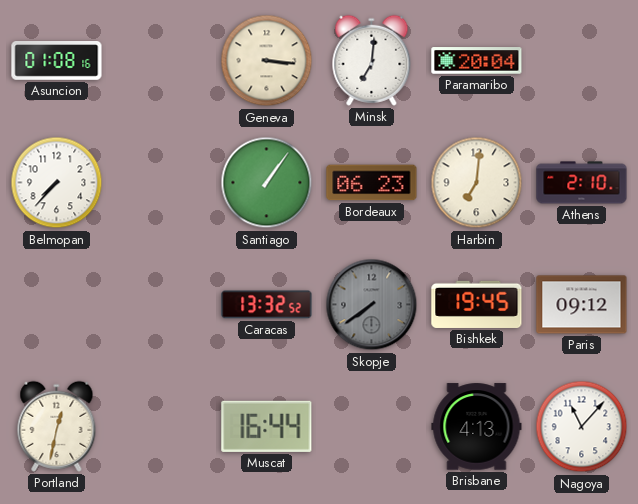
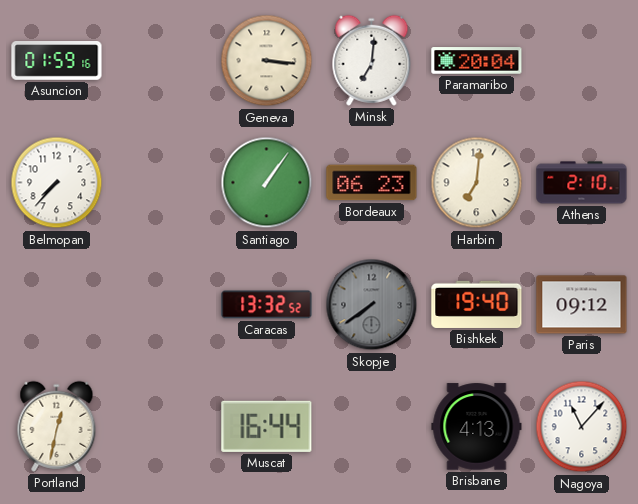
Asuncion: 01:08 -> 01:59
Bishkek: 19:45 -> 19:40
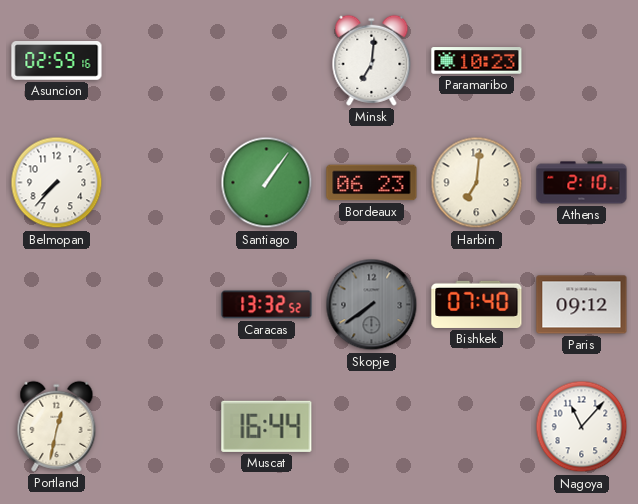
Asuncion: 01:59 -> 02:59
Geneva: 3:16 -> none
Paramaribo: 20:04 -> 10:23
Bishkek: 19:40 -> 07:40
Brisbane: 4:13 -> none
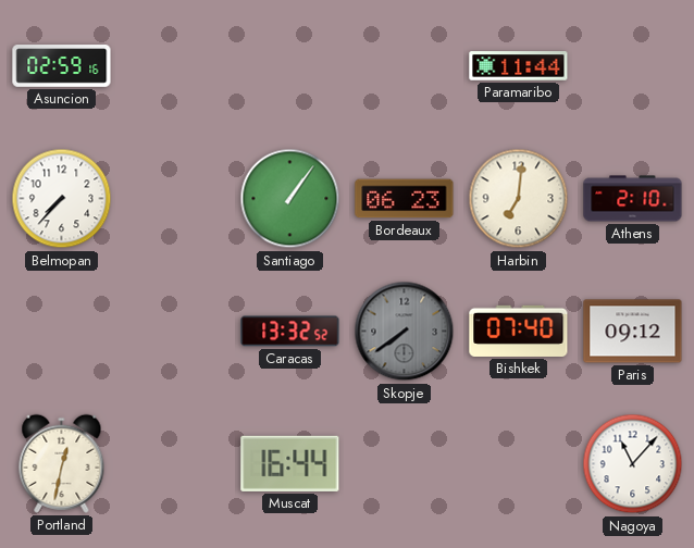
Minsk: 7:01 -> none
Paramaribo: 10:23 -> 11:44
